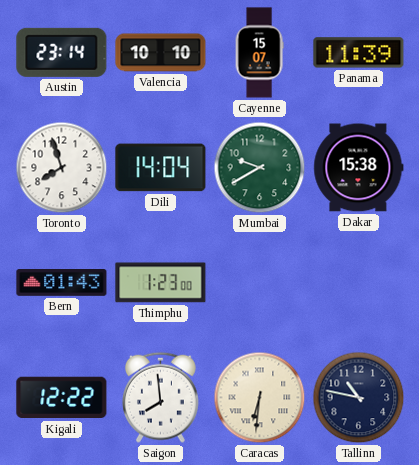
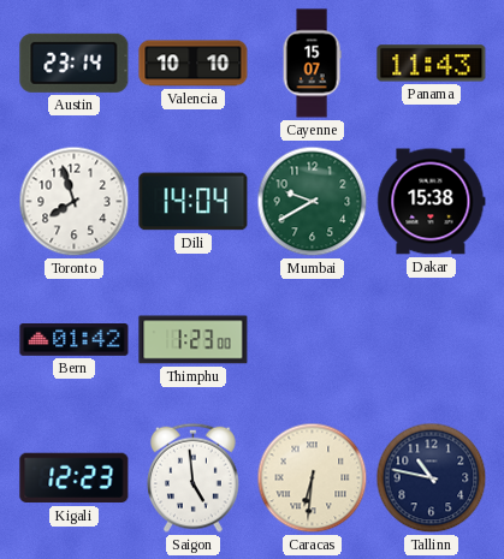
Panama: 11:39 -> 11:43
Bern: 01:43 -> 01:42
Kigali: 12:22 -> 12:23
Saigon: 7:59 -> 4:59
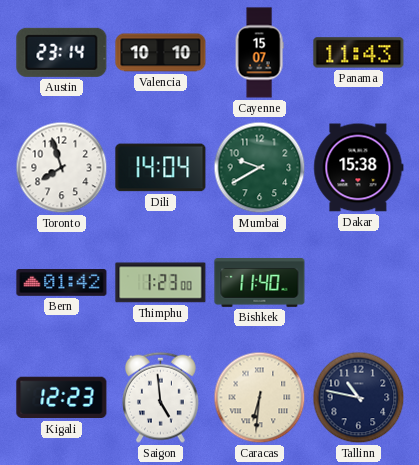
Bishkek: none -> 11:40
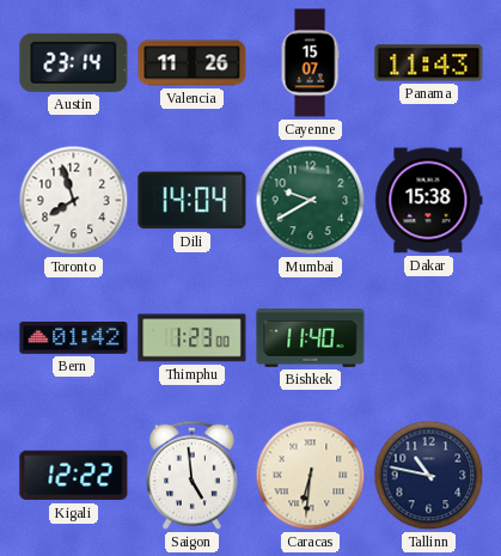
Valencia: 10:10 -> 11:26
Kigali: 12:23 -> 12:22
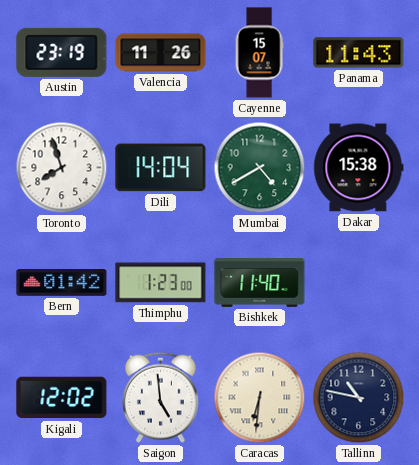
Austin: 23:14 -> 23:19
Mumbai: 9:40 -> 4:40
Kigali: 12:22 -> 12:02
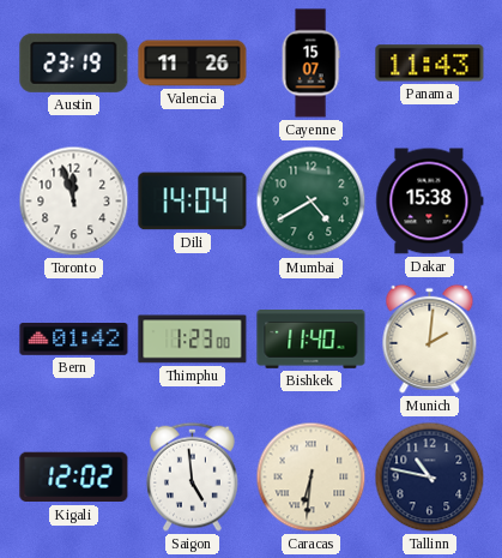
Toronto: 7:57 -> 11:57
Munich: none -> 2:01
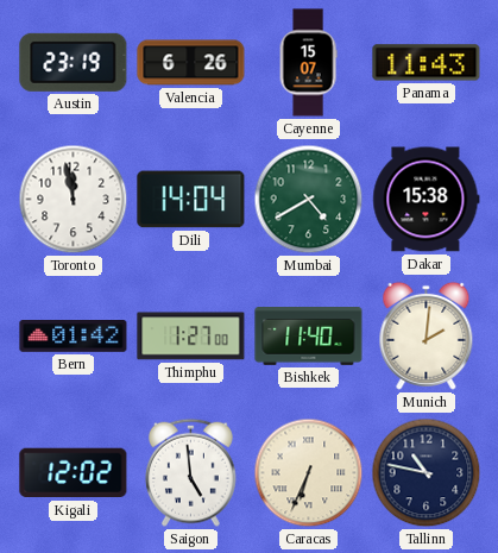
Valencia: 11:26 -> 6:26
Toronto: 11:57 -> 11:58
Thimphu: 1:23 -> 1:27
Caracas: 6:31 -> 6:34
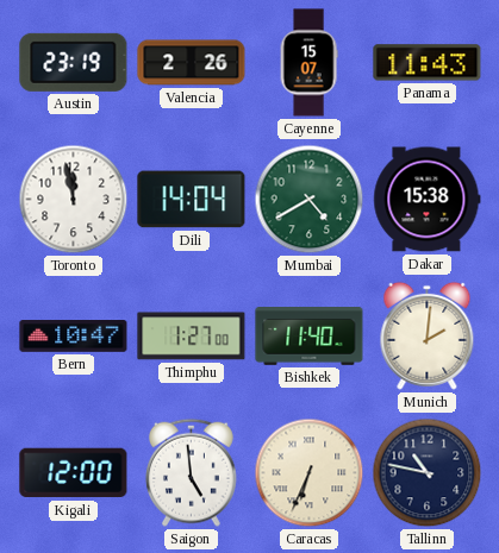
Valencia: 6:26 -> 2:26
Bern: 01:42 -> 10:47
Kigali: 12:02 -> 12:00
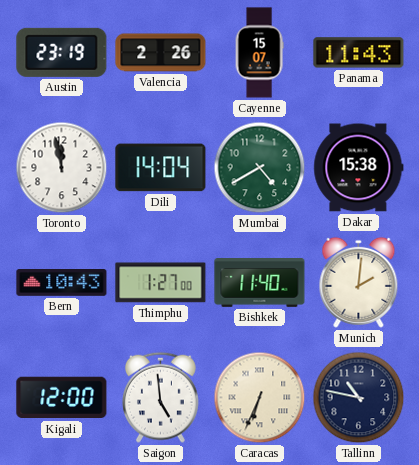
Bern: 10:47 -> 10:43
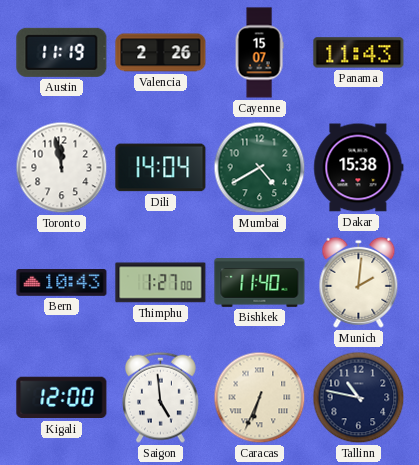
Austin: 23:19 -> 11:19
